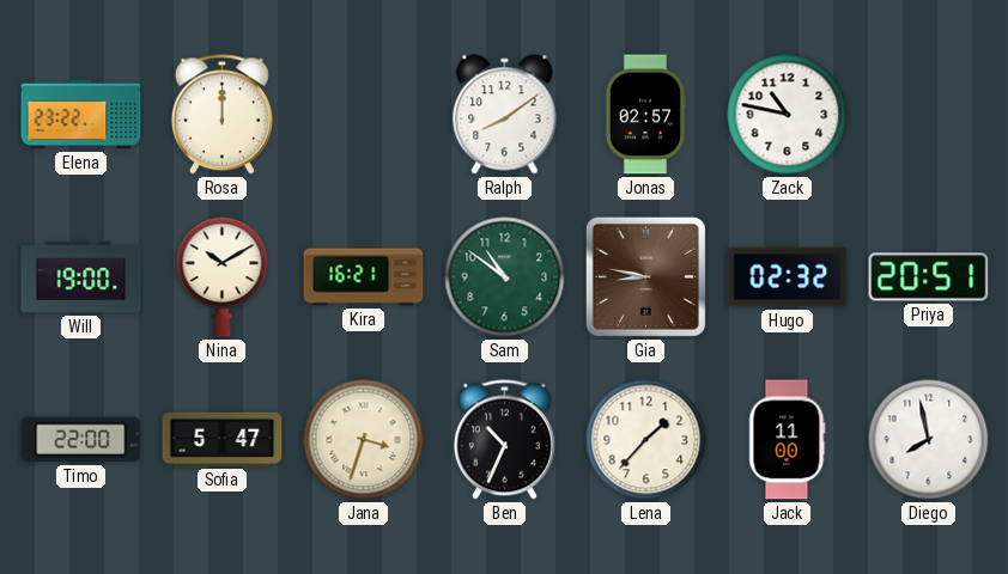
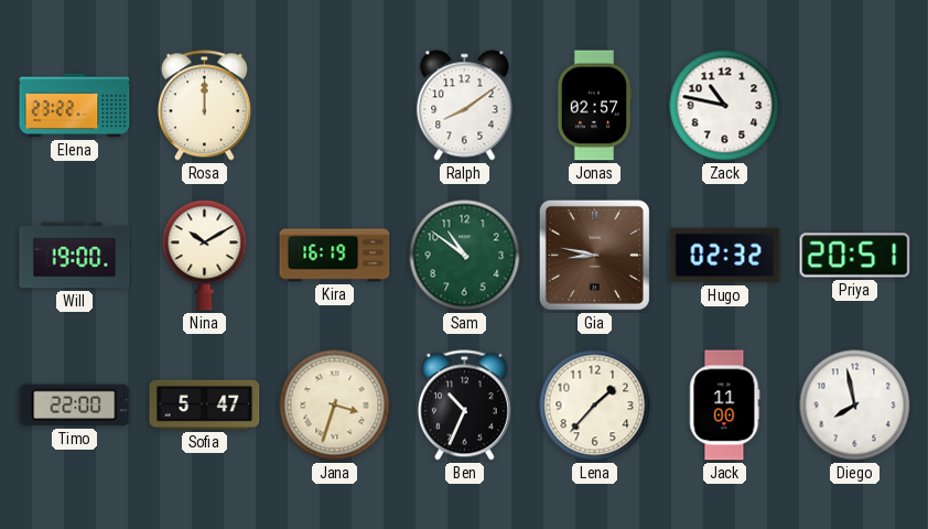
Kira: 16:21 -> 16:19
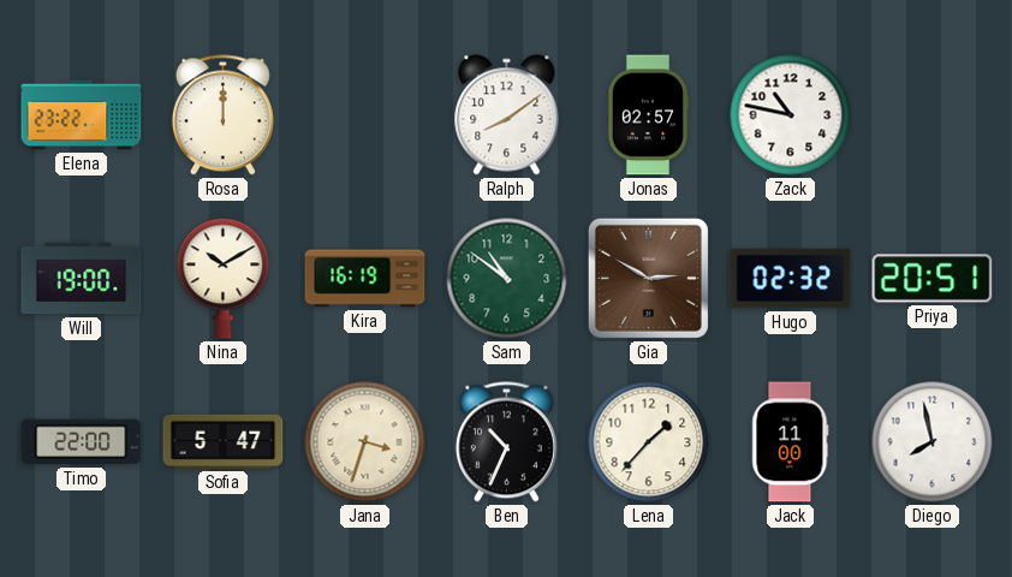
Gia: 8:47 -> 2:50
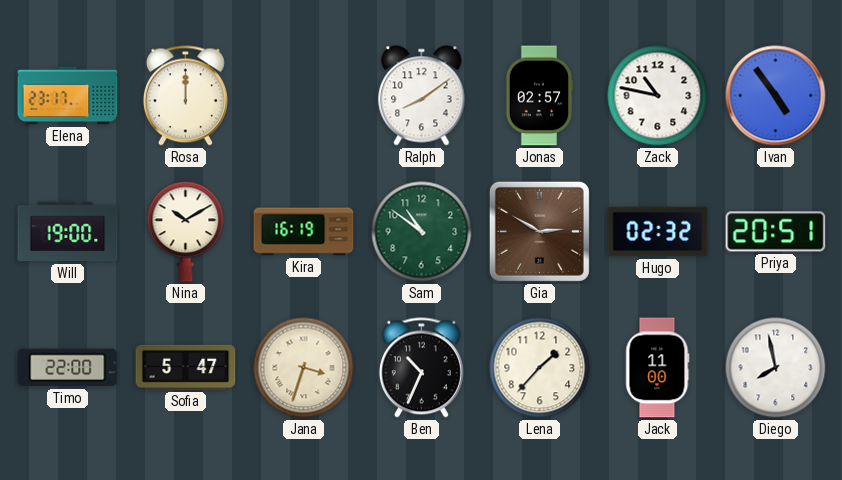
Elena: 23:22 -> 23:17
Ivan: none -> 4:54
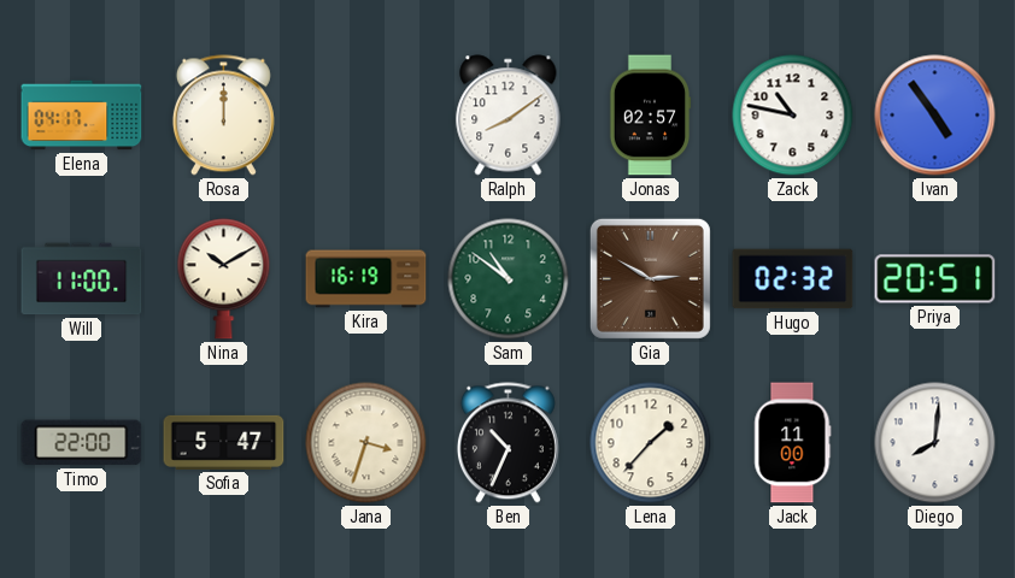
Elena: 23:17 -> 04:17
Will: 19:00 -> 11:00
Diego: 7:58 -> 8:01
